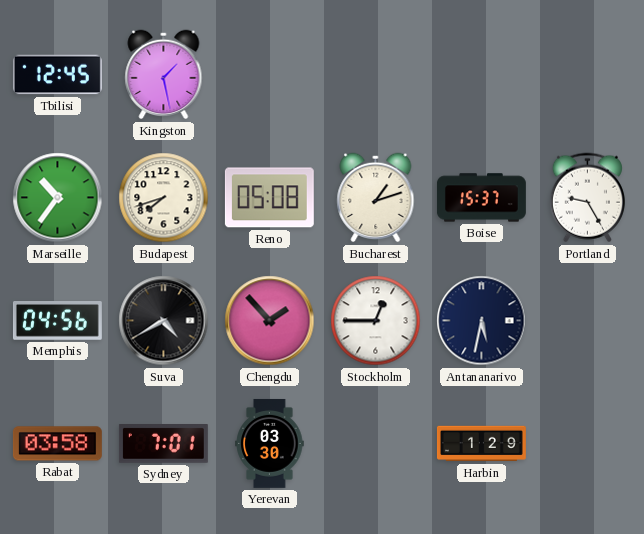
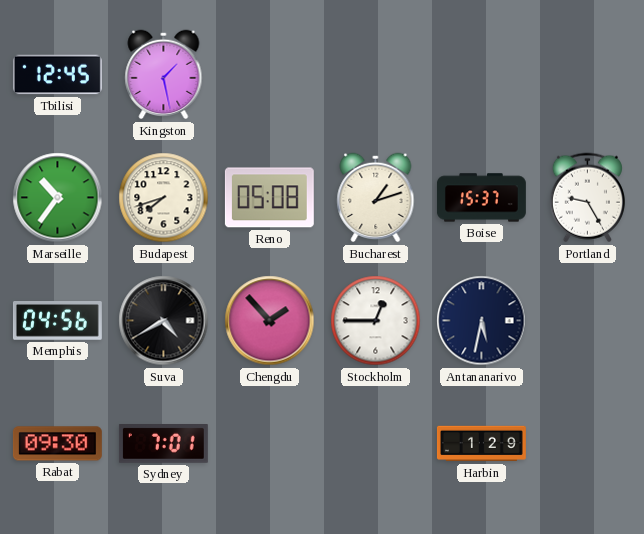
Rabat: 03:58 -> 09:30
Yerevan: 03:30 -> none
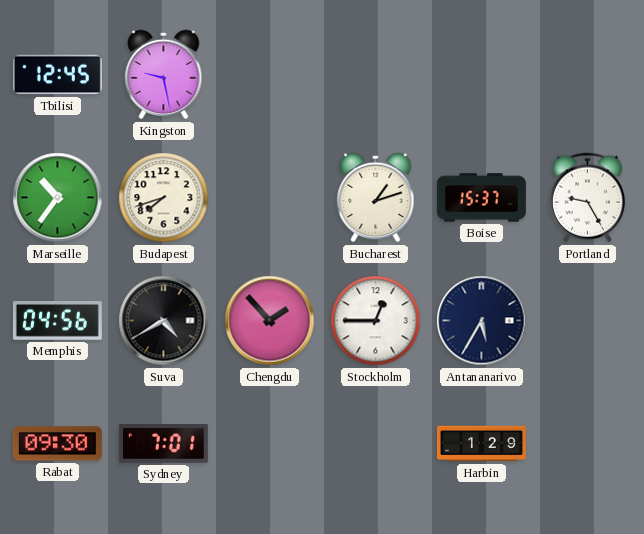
Kingston: 1:28 -> 9:28
Reno: 05:08 -> none
Antananarivo: 5:32 -> 5:35
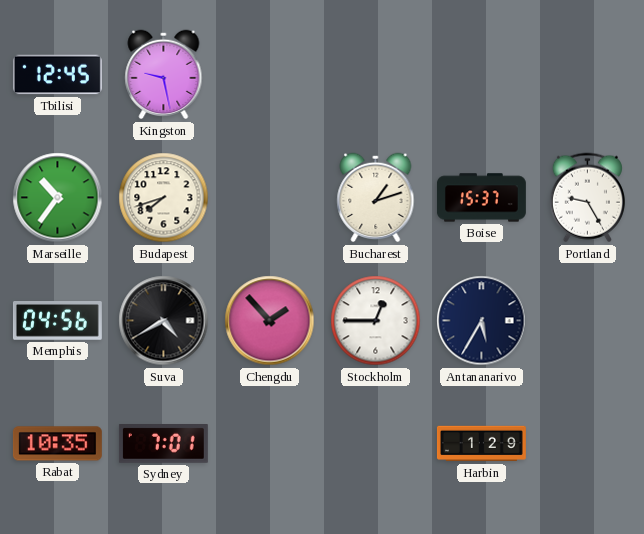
Rabat: 09:30 -> 10:35
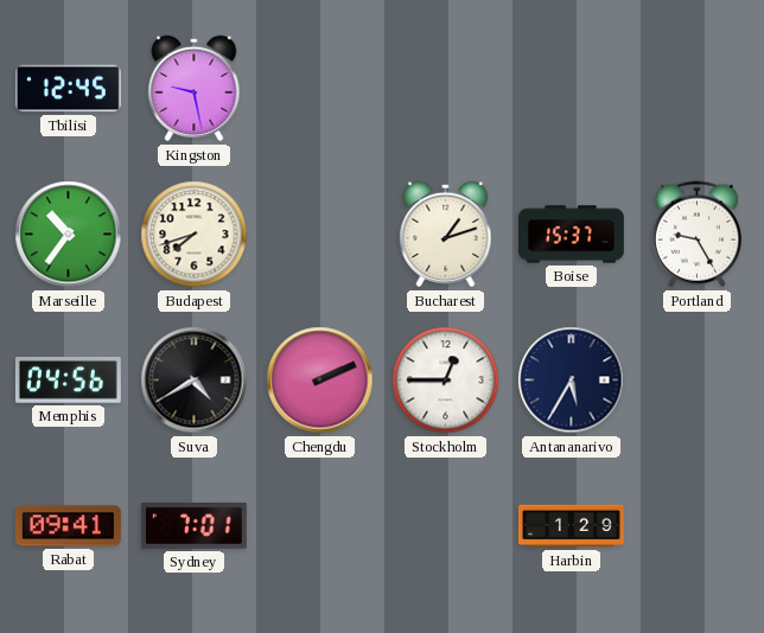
Chengdu: 1:53 -> 2:11
Rabat: 10:35 -> 09:41
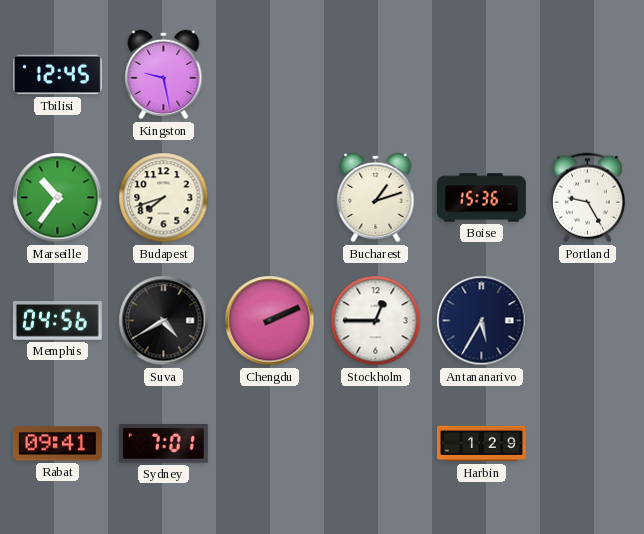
Boise: 15:37 -> 15:36
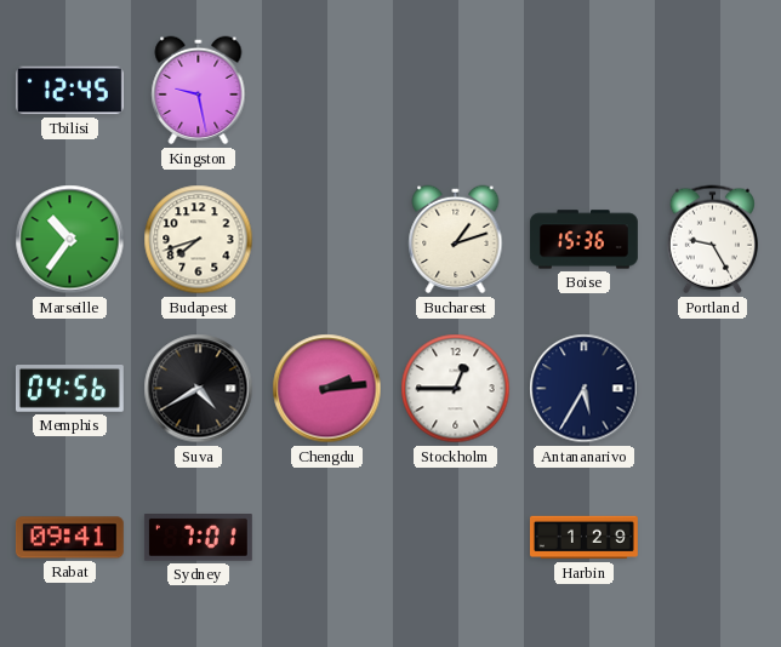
Chengdu: 2:11 -> 2:14
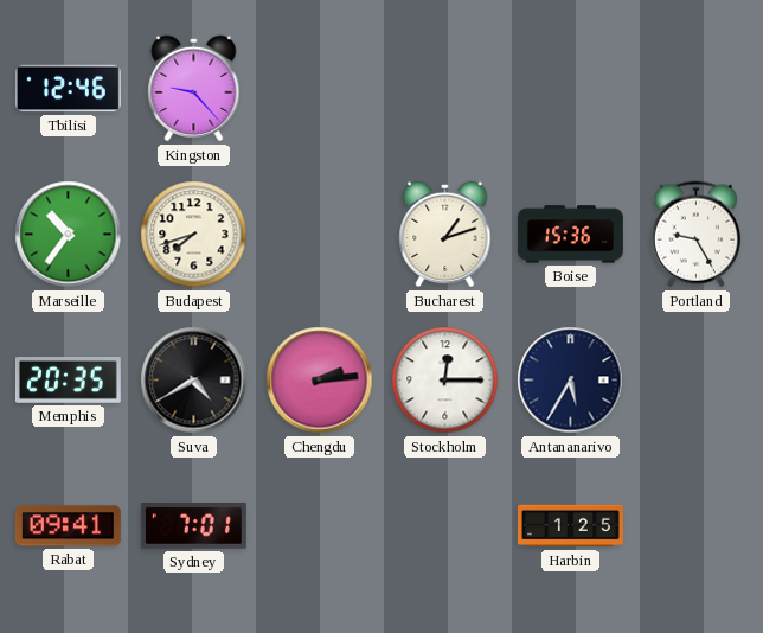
Tbilisi: 12:45 -> 12:46
Kingston: 9:28 -> 9:23
Memphis: 04:56 -> 20:35
Stockholm: 12:45 -> 12:15
Harbin: 1:29 -> 1:25
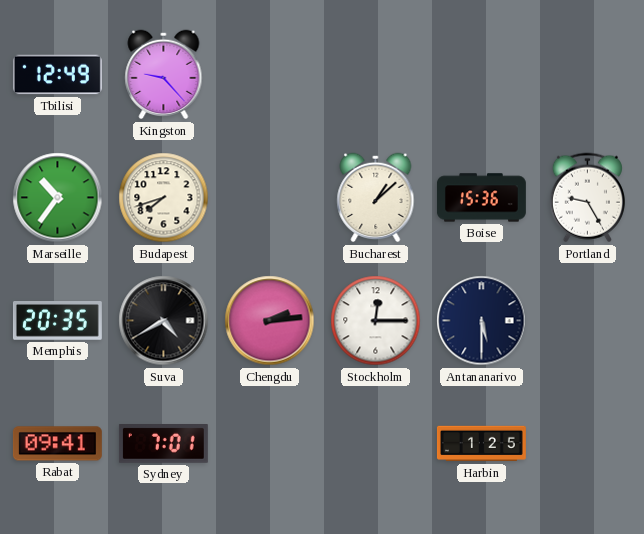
Tbilisi: 12:46 -> 12:49
Bucharest: 1:12 -> 1:08
Antananarivo: 5:35 -> 5:30
